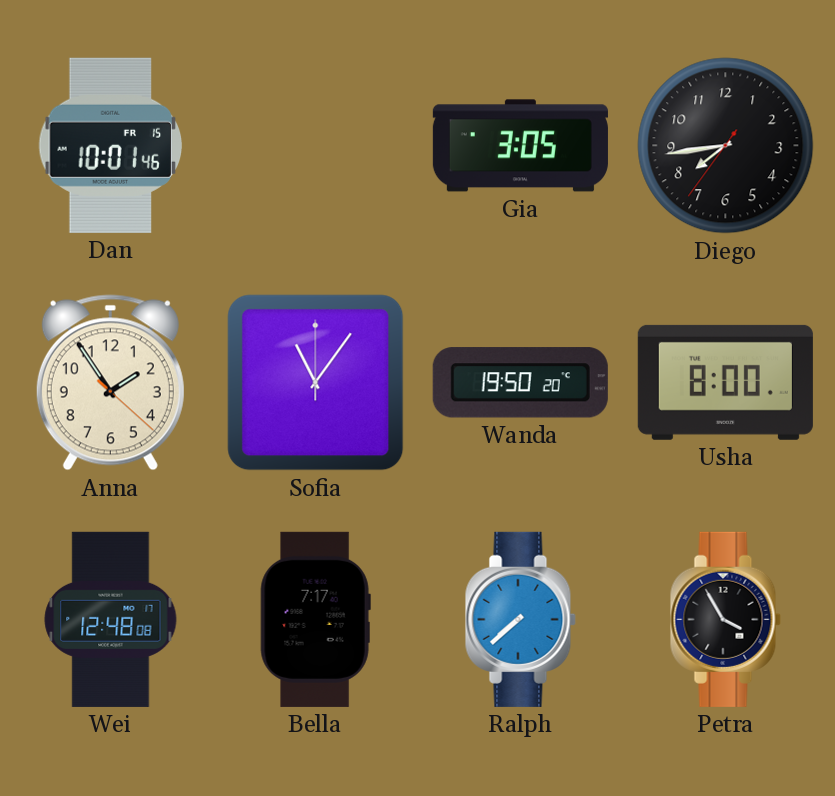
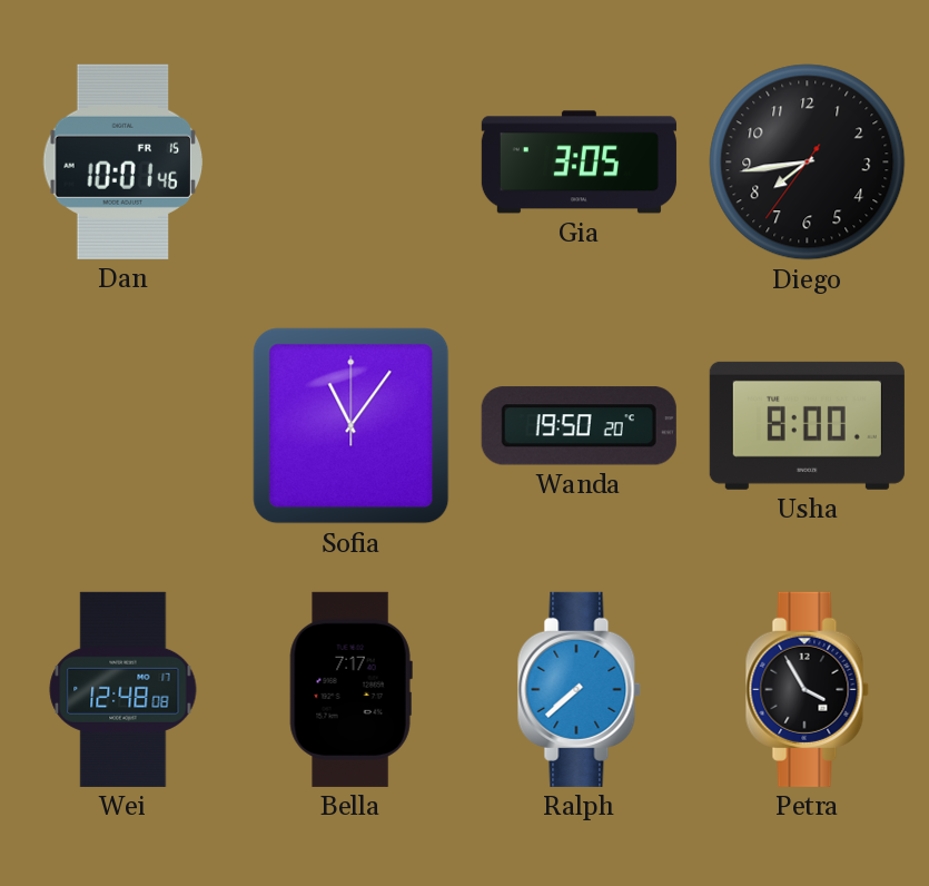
Anna: 1:54 -> none
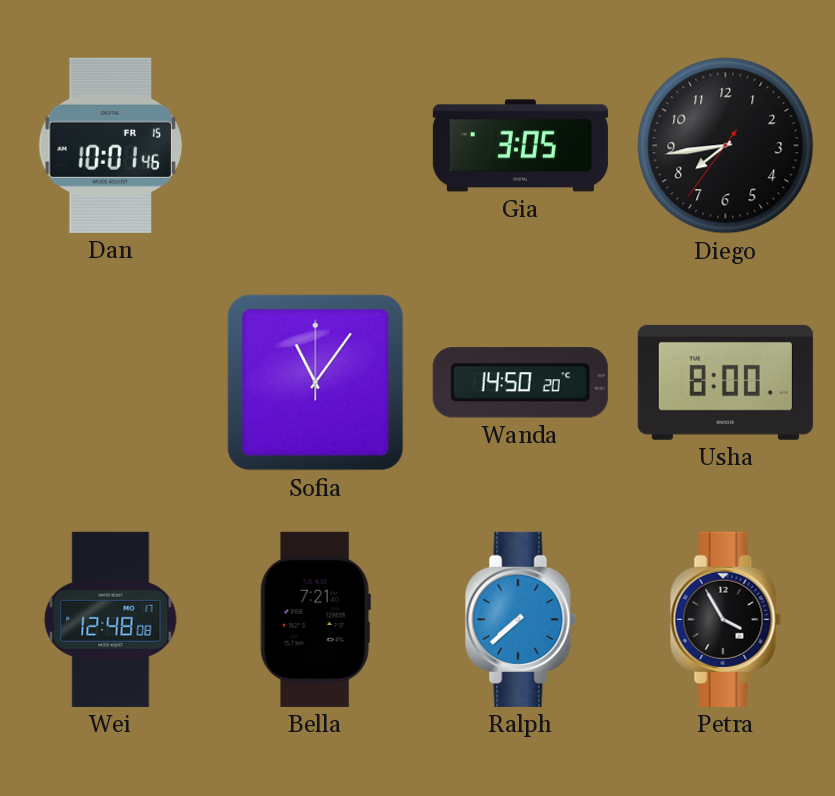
Wanda: 19:50 -> 14:50
Bella: 7:17 -> 7:21
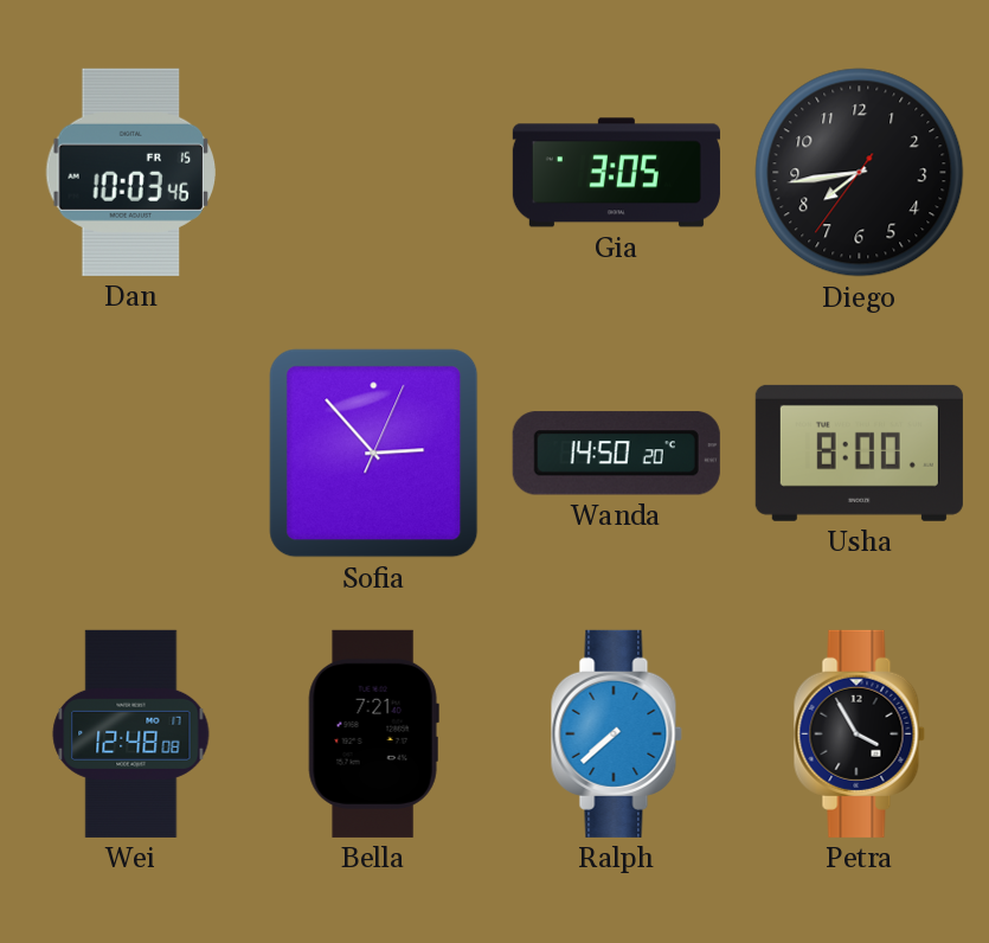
Dan: 10:01 -> 10:03
Sofia: 11:06 -> 2:53
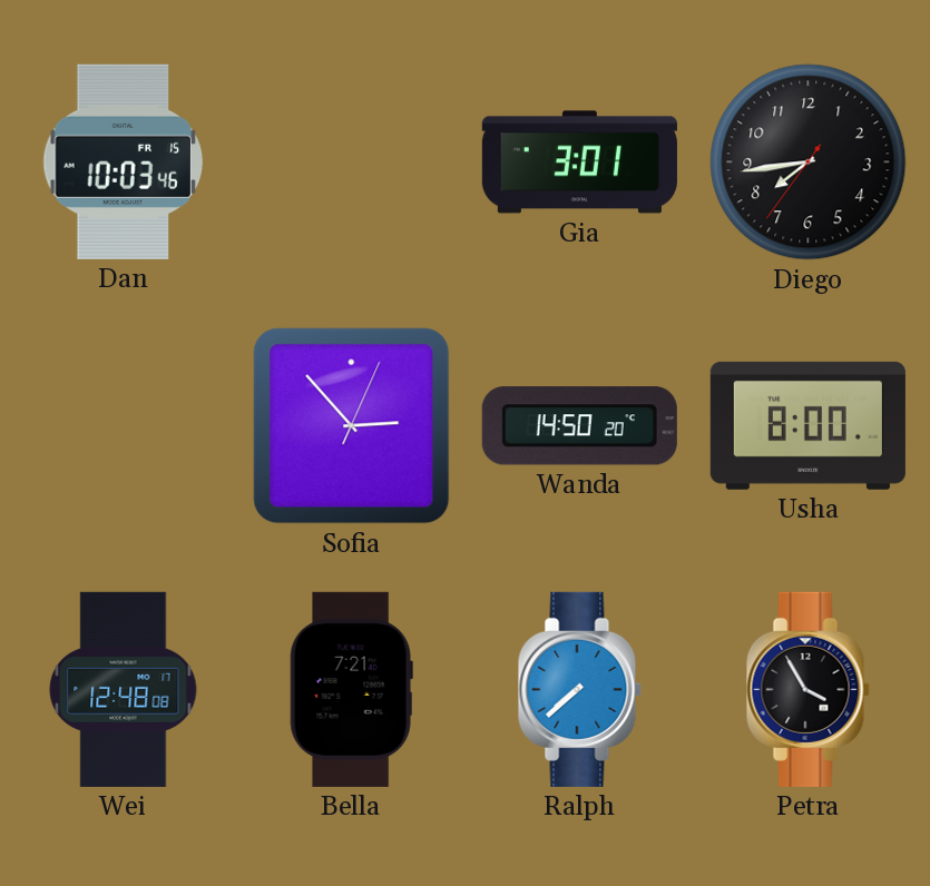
Gia: 3:05 -> 3:01
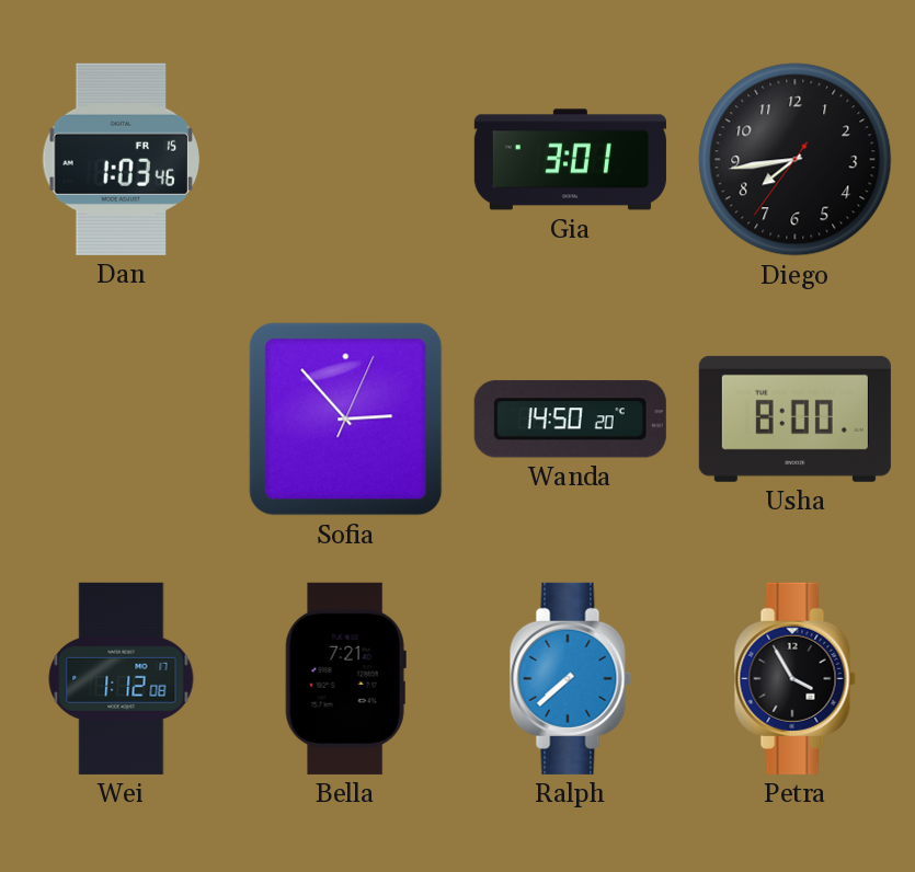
Dan: 10:03 -> 1:03
Wei: 12:48 -> 1:12
